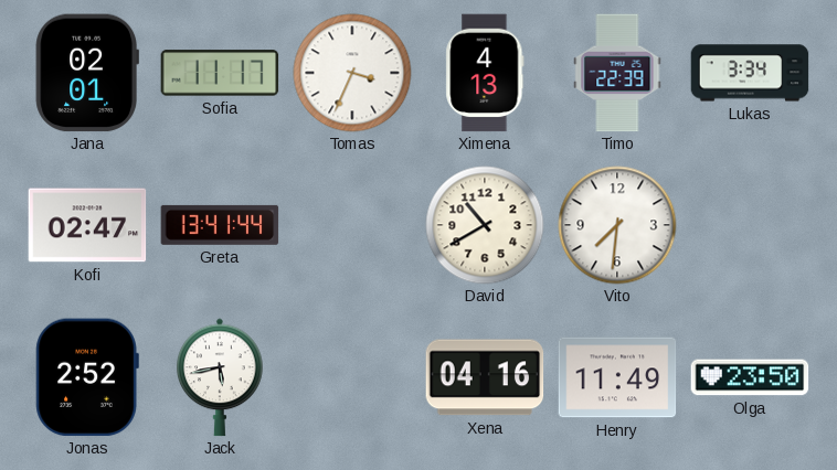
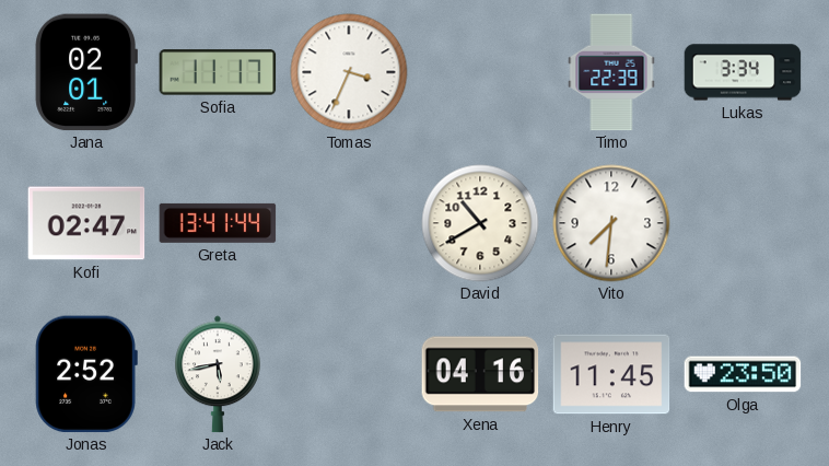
Ximena: 4:13 -> none
Henry: 11:49 -> 11:45
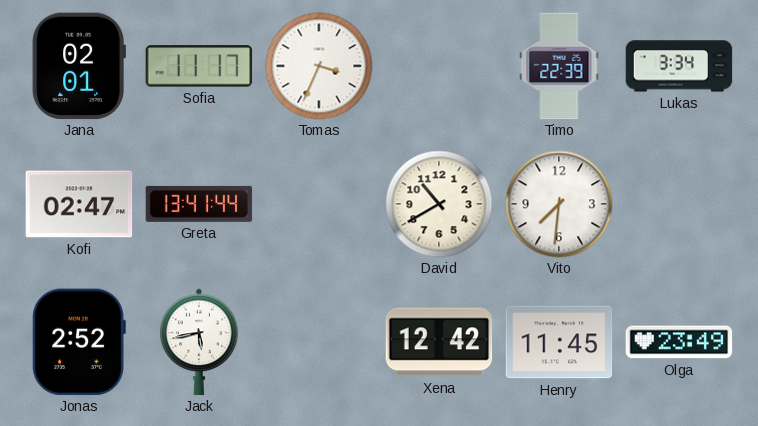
Xena: 04:16 -> 12:42
Olga: 23:50 -> 23:49
